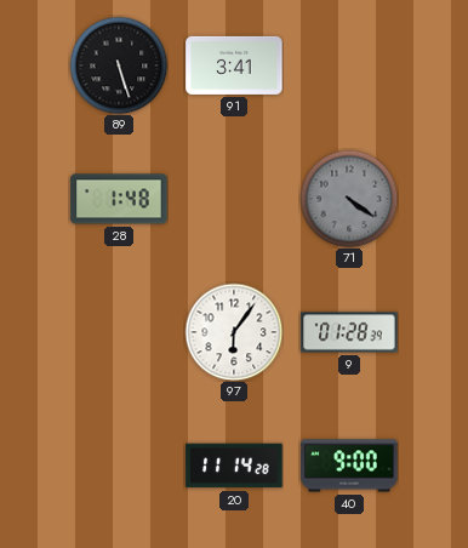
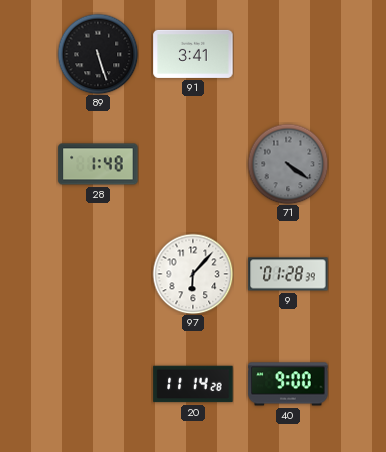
97: 6:06 -> 6:07
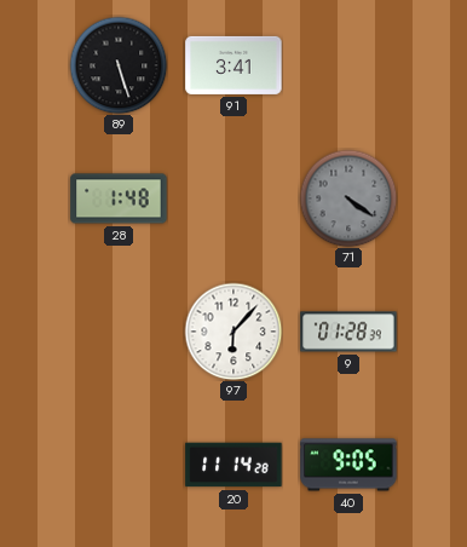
40: 9:00 -> 9:05
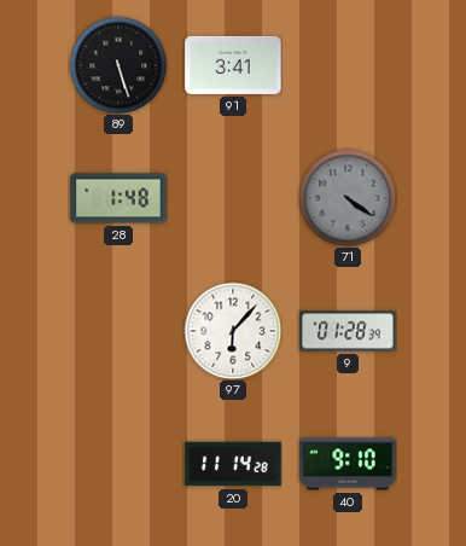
40: 9:05 -> 9:10
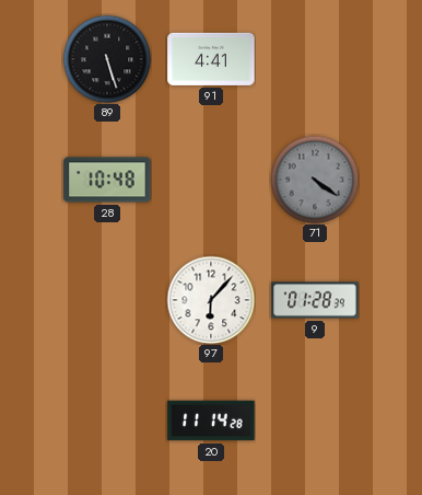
91: 3:41 -> 4:41
28: 1:48 -> 10:48
40: 9:10 -> none
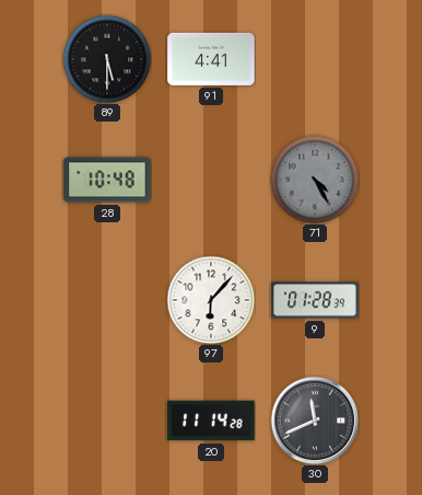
89: 5:27 -> 5:30
71: 4:21 -> 4:25
30: none -> 11:41
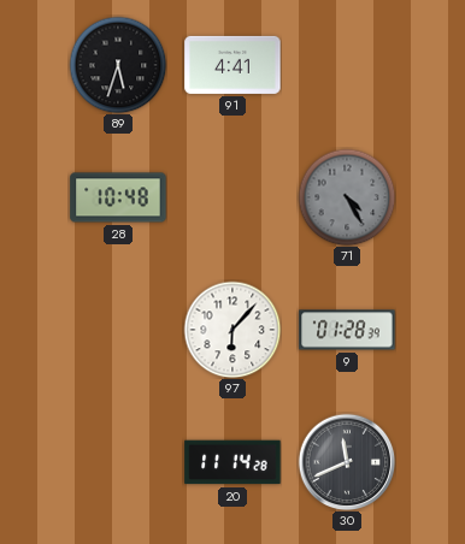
89: 5:30 -> 5:33
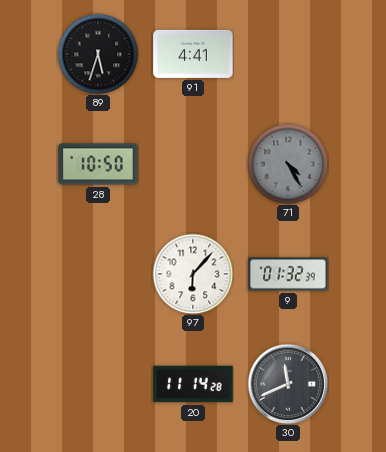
28: 10:48 -> 10:50
9: 01:28 -> 01:32
